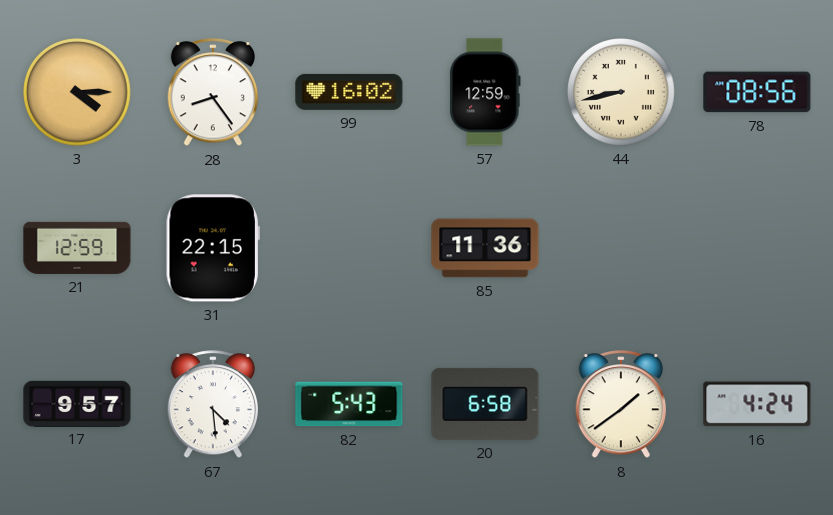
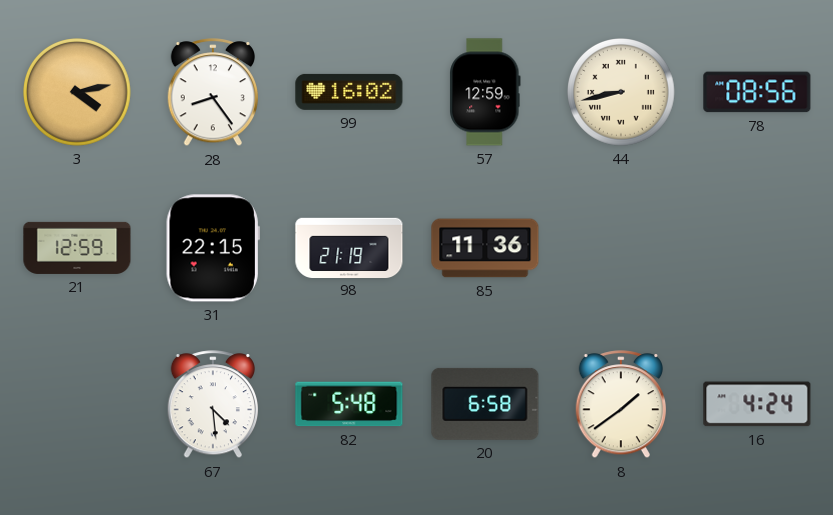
3: 4:15 -> 4:13
98: none -> 21:19
17: 9:57 -> none
82: 5:43 -> 5:48
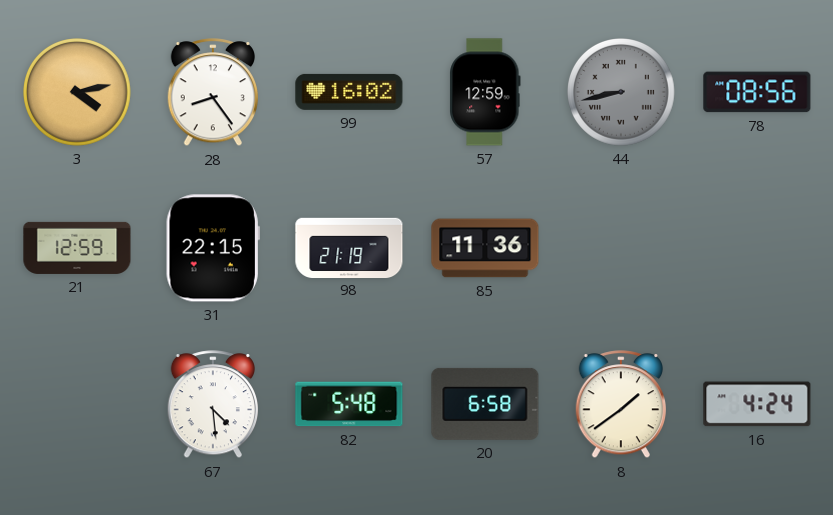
44 dial: cream -> grey
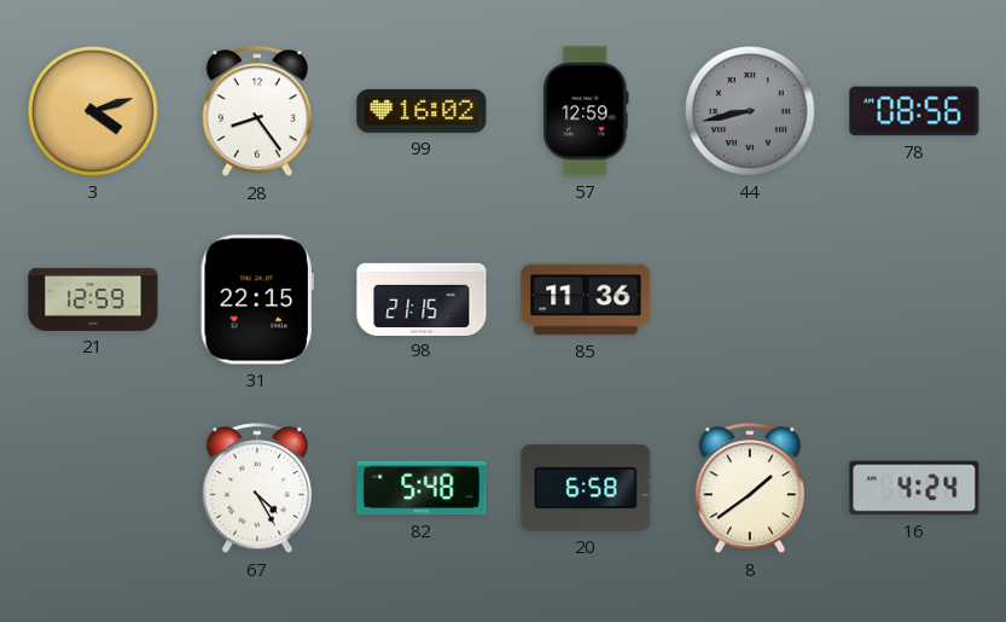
3: 4:13 -> 4:12
98: 21:19 -> 21:15
67: 4:29 -> 4:25
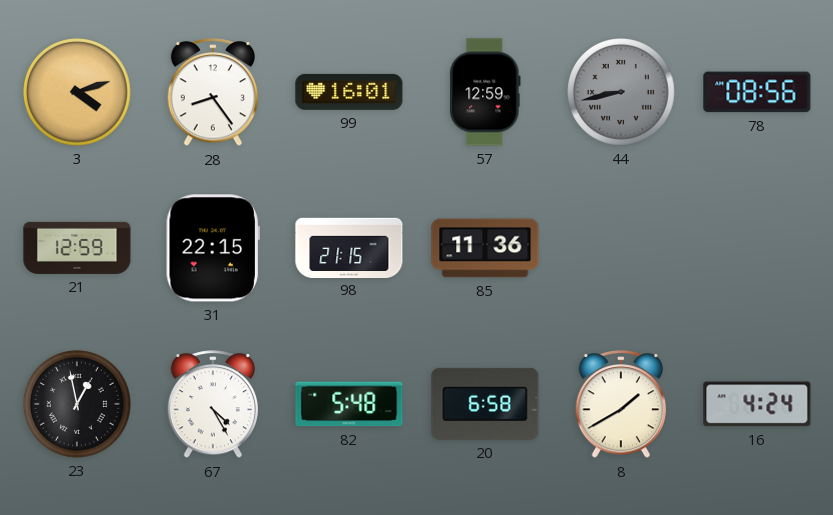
99: 16:02 -> 16:01
23: none -> 12:58
8: 1:39 -> 1:40
